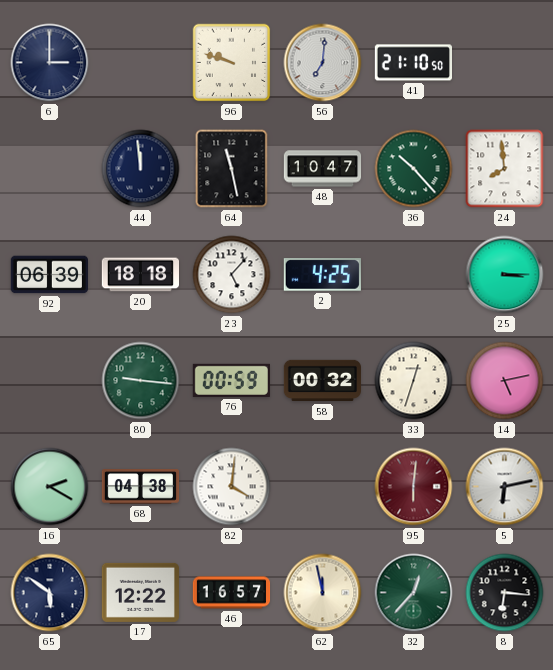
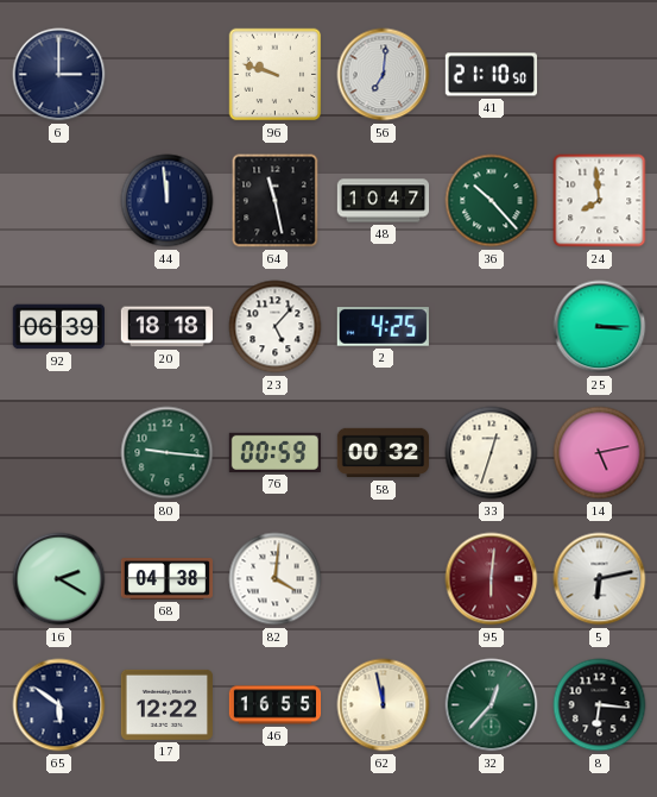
46: 16:57 -> 16:55
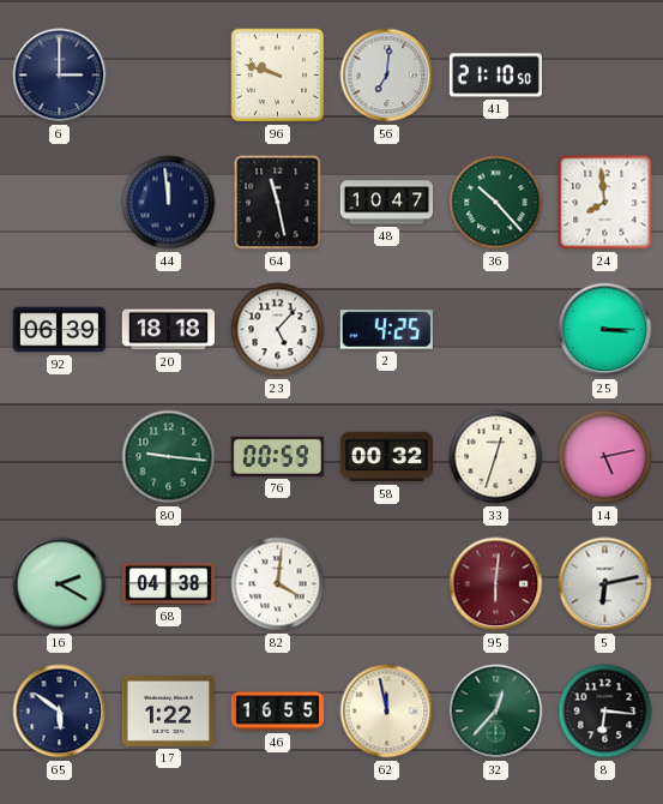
17: 12:22 -> 1:22
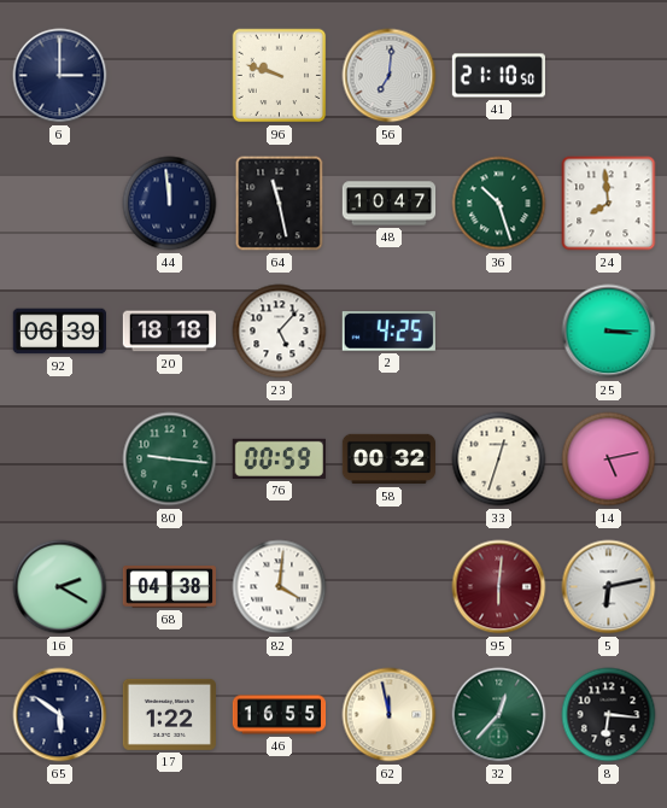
36: 10:23 -> 10:27
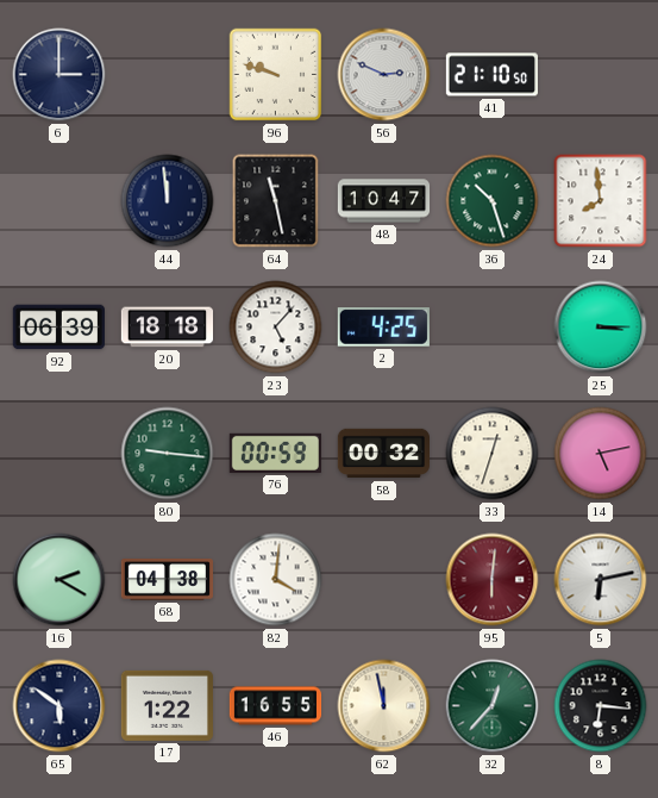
56: 7:01 -> 2:49
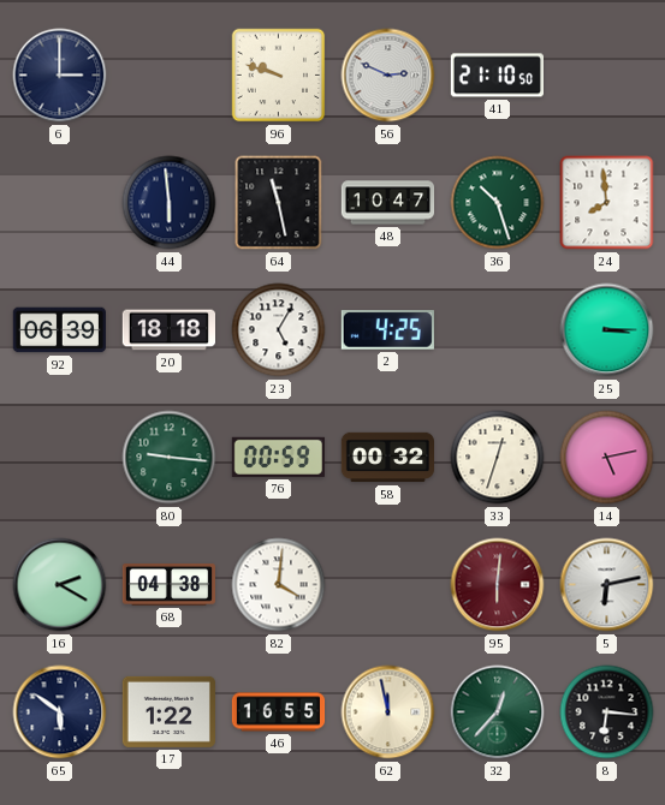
44: 11:59 -> 5:59
23: 5:07 -> 5:05
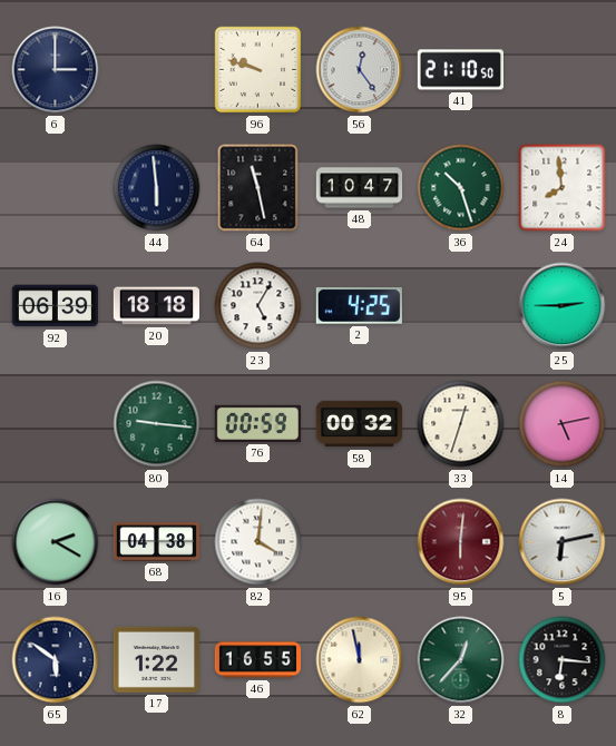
56: 2:49 -> 12:24
25: 3:15 -> 2:45
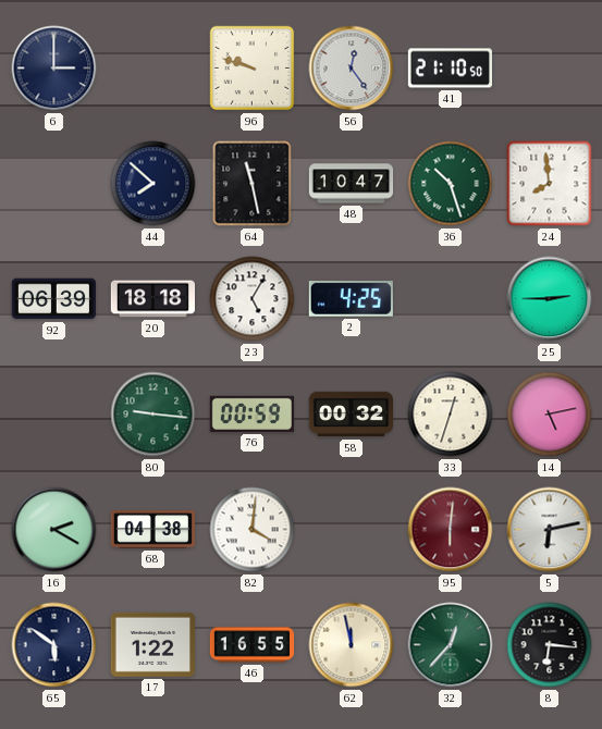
44: 5:59 -> 7:52
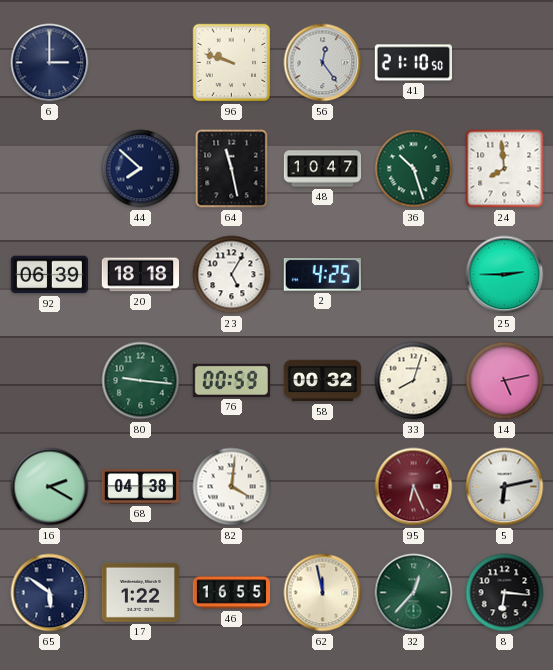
33: 12:33 -> 8:03
95: 6:01 -> 6:26
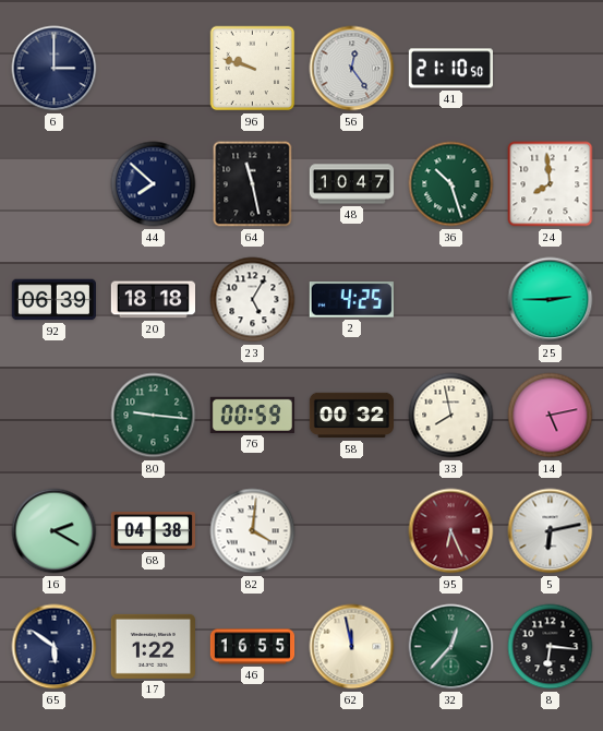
33: 8:03 -> 7:58
